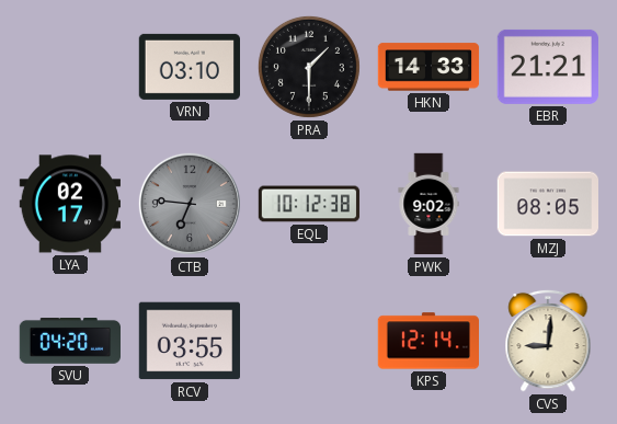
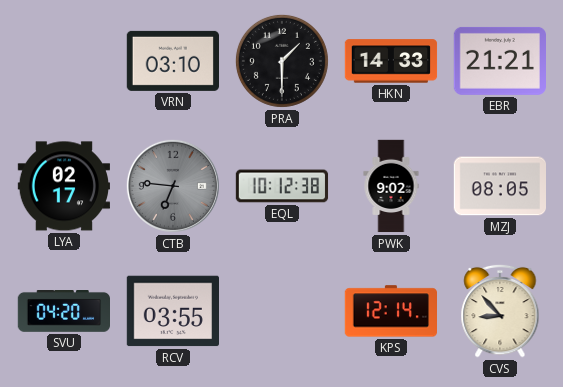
CVS: 9:01 -> 8:53
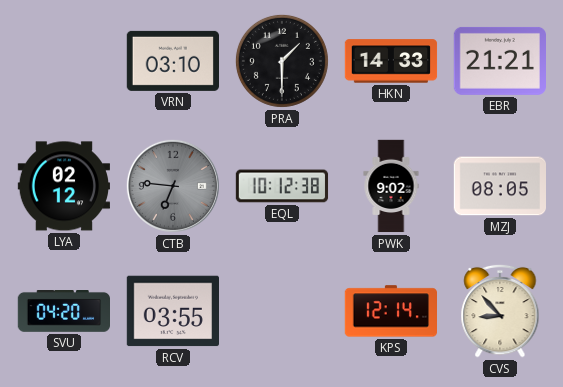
LYA: 02:17 -> 02:12
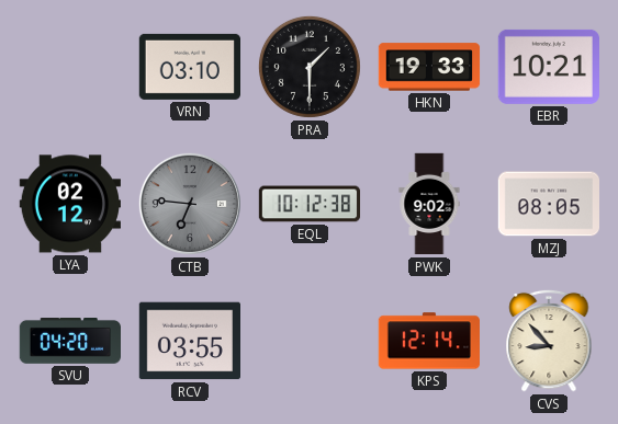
HKN: 14:33 -> 19:33
EBR: 21:21 -> 10:21
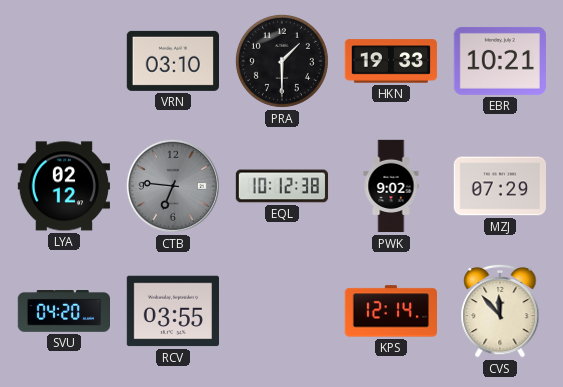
MZJ: 08:05 -> 07:29
CVS: 8:53 -> 11:53
